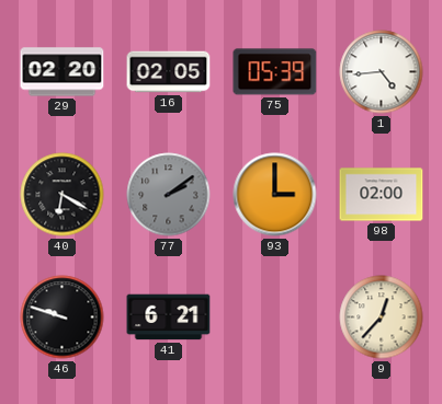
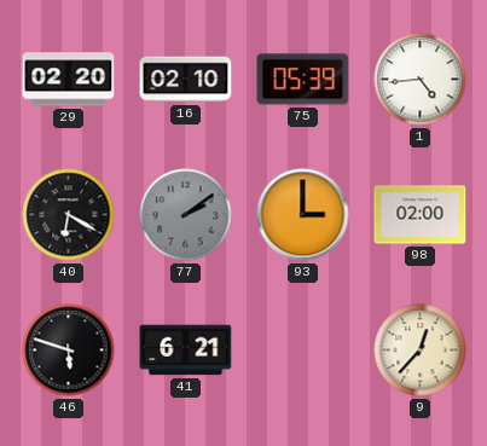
16: 02:05 -> 02:10
46: 9:48 -> 5:48
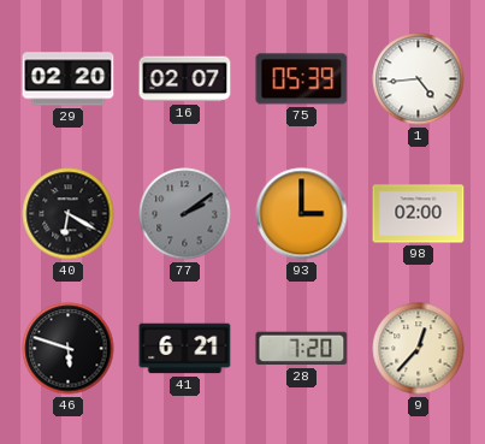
16: 02:10 -> 02:07
28: none -> 7:20
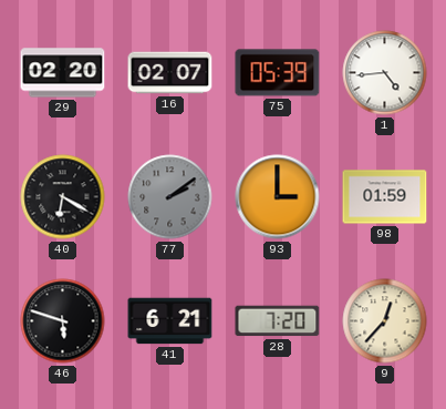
98: 02:00 -> 01:59
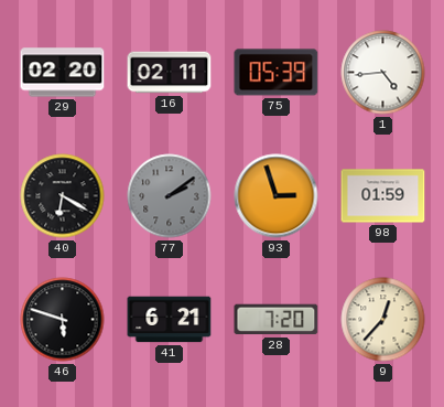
16: 02:07 -> 02:11
93: 3:00 -> 2:57
